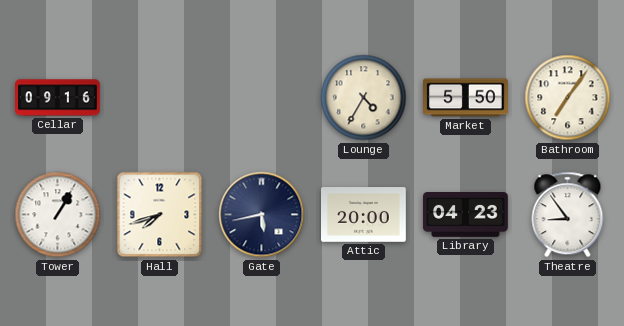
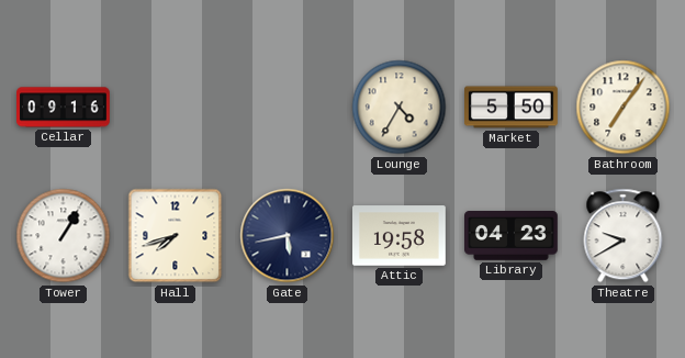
Attic: 20:00 -> 19:58
Theatre: 8:54 -> 9:40
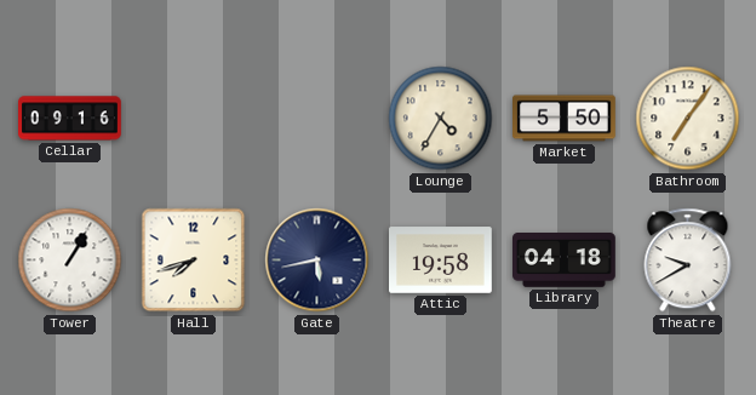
Library: 04:23 -> 04:18
